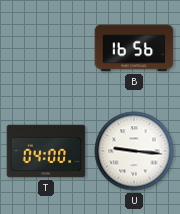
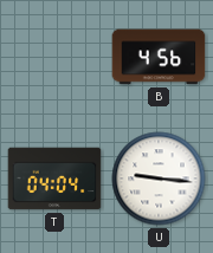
B: 16:56 -> 4:56
T: 04:00 -> 04:04
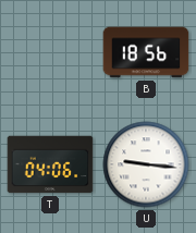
B: 4:56 -> 18:56
T: 04:04 -> 04:06
